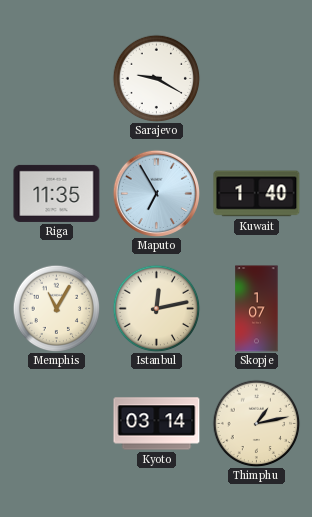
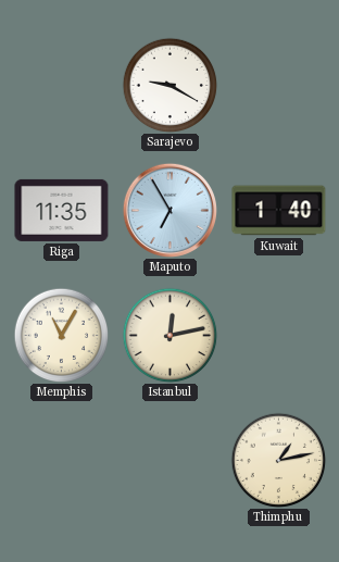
Skopje: 1:07 -> none
Kyoto: 03:14 -> none
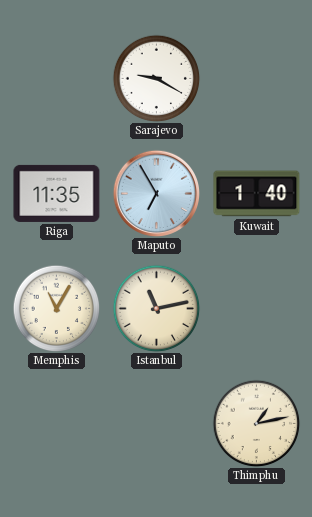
Istanbul: 12:13 -> 11:13
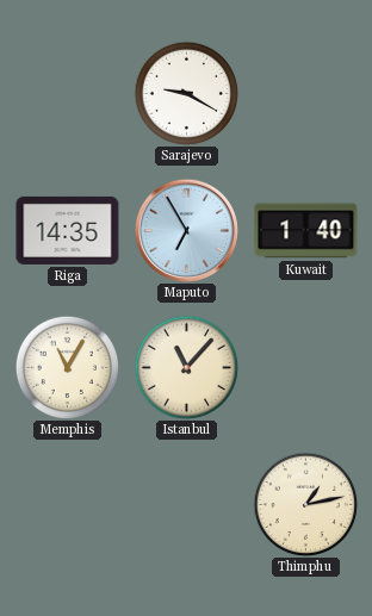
Riga: 11:35 -> 14:35
Istanbul: 11:13 -> 11:07
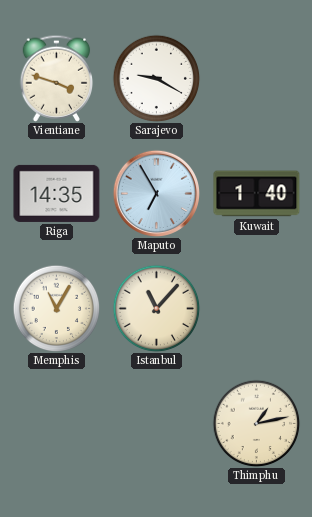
Vientiane: none -> 3:48
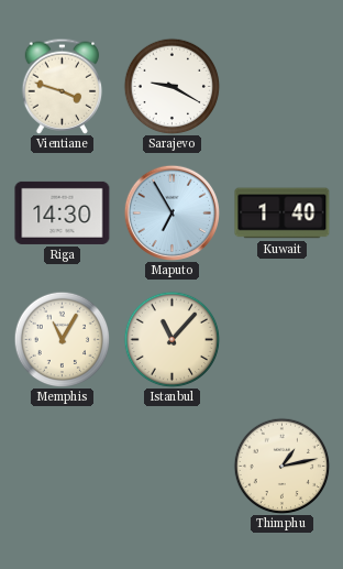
Riga: 14:35 -> 14:30
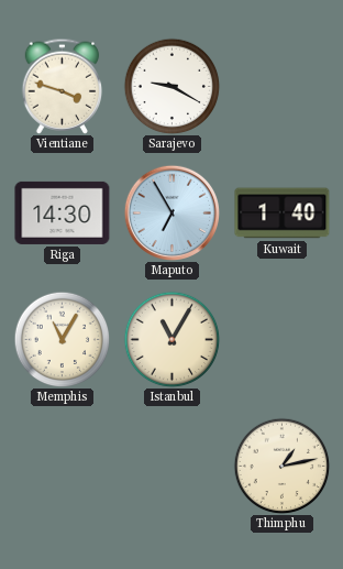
Istanbul: 11:07 -> 11:05
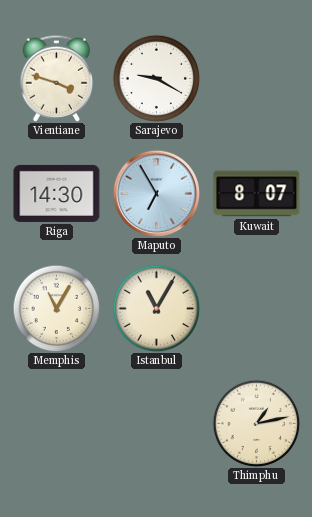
Kuwait: 1:40 -> 8:07
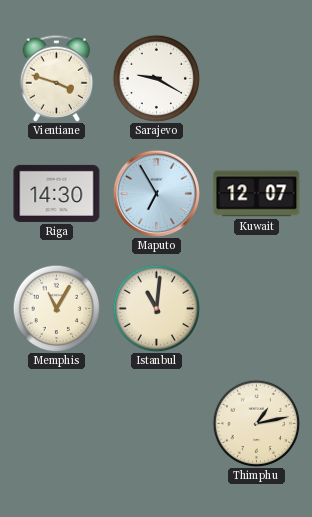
Kuwait: 8:07 -> 12:07
Istanbul: 11:05 -> 11:01
